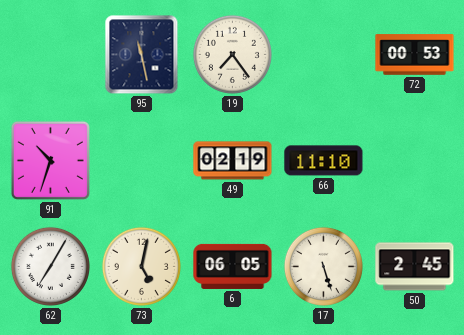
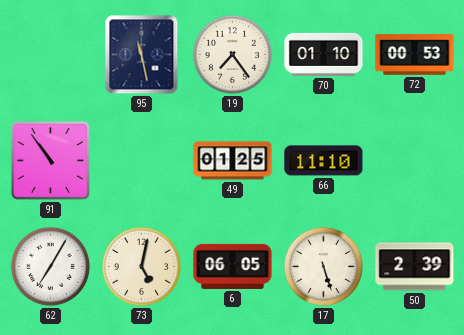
70: none -> 01:10
91: 10:33 -> 10:54
49: 02:19 -> 01:25
50: 2:45 -> 2:39
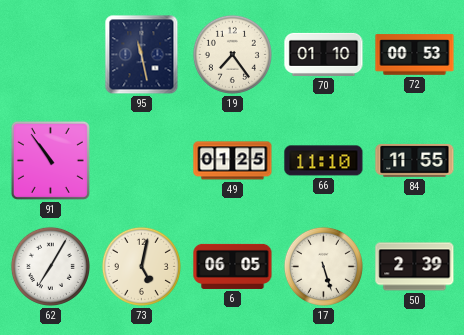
84: none -> 11:55
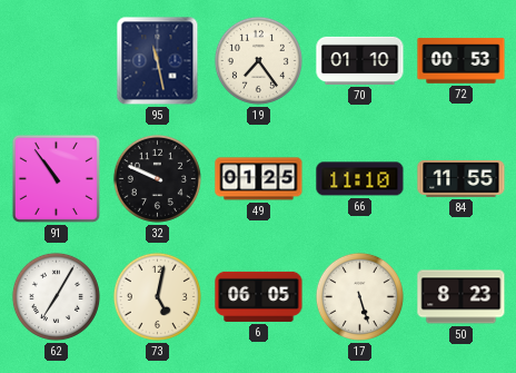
32: none -> 9:49
50: 2:39 -> 8:23
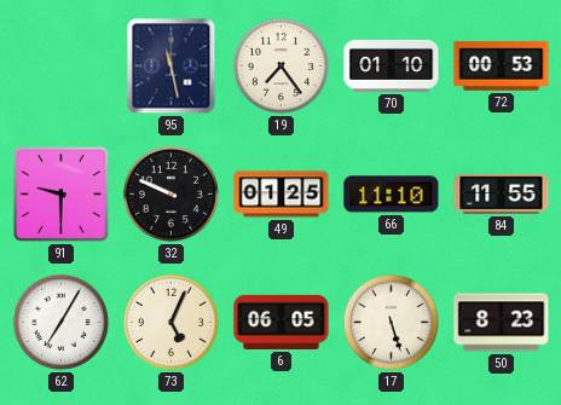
91: 10:54 -> 9:30
73: 5:02 -> 5:04
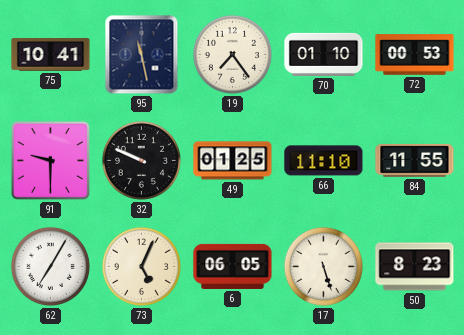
75: none -> 10:41
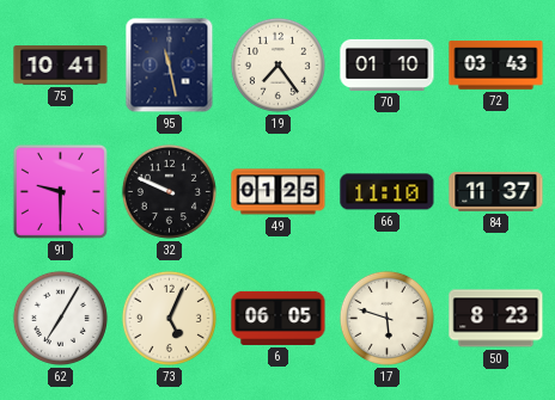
72: 00:53 -> 03:43
84: 11:55 -> 11:37
17: 5:27 -> 5:48
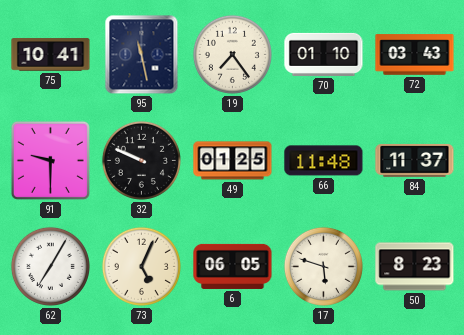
66: 11:10 -> 11:48
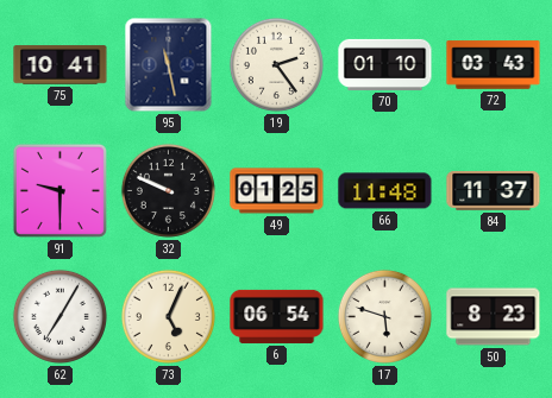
19: 7:24 -> 2:24
6: 06:05 -> 06:54
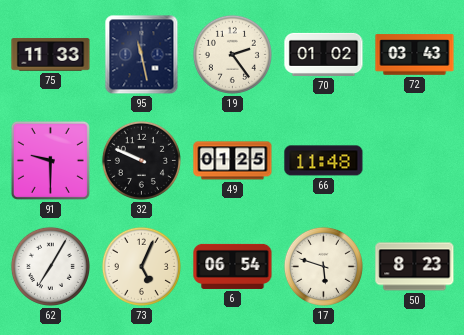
75: 10:41 -> 11:33
70: 01:10 -> 01:02
84: 11:37 -> none
